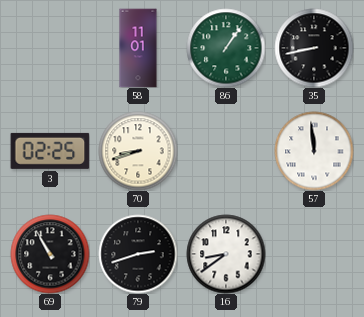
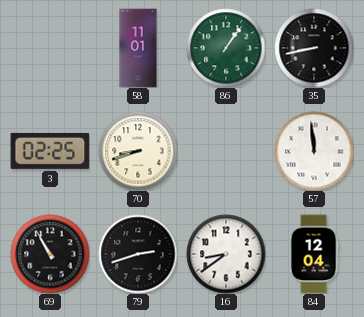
84: none -> 12:04
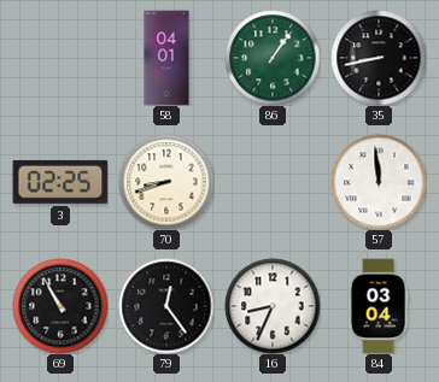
58: 11:01 -> 04:01
79: 2:42 -> 12:24
16: 8:39 -> 8:34
84: 12:04 -> 03:04
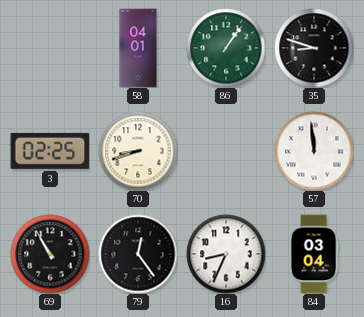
35: 8:43 -> 8:48
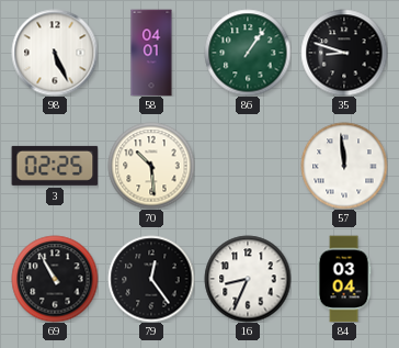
98: none -> 5:26
70: 8:42 -> 10:29
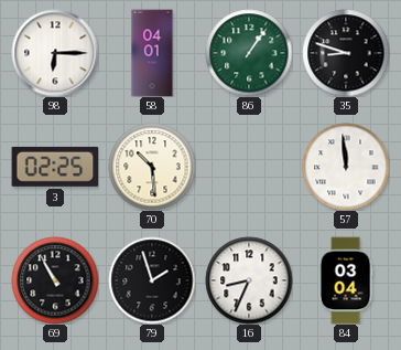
98: 5:26 -> 6:15
79: 12:24 -> 1:57
